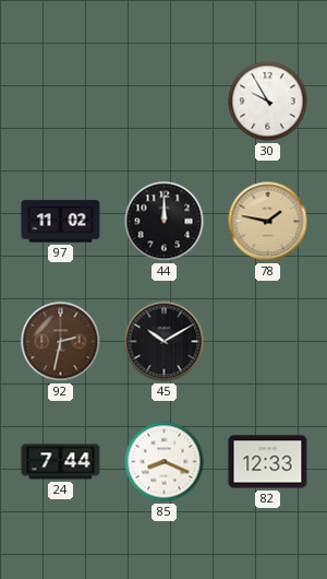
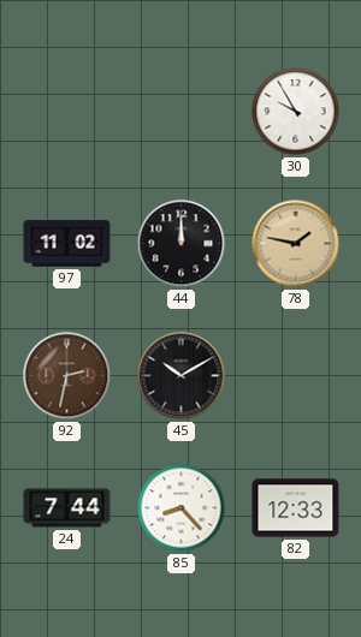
85: 8:19 -> 8:23
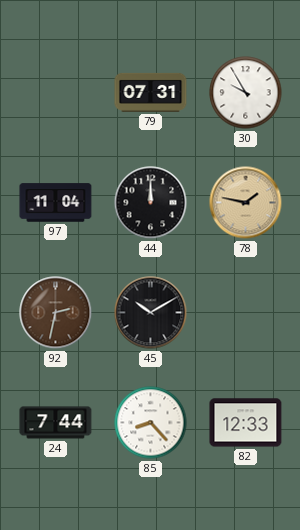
79: none -> 07:31
97: 11:02 -> 11:04
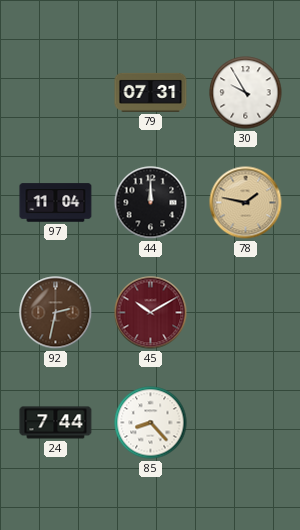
45 dial: black -> burgundy
82: 12:33 -> none
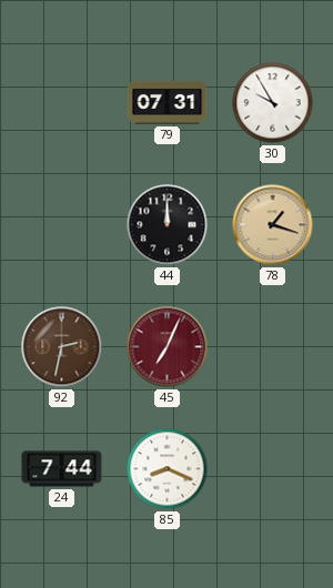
97: 11:04 -> none
78: 1:47 -> 1:18
45: 10:10 -> 7:04
85: 8:23 -> 8:19
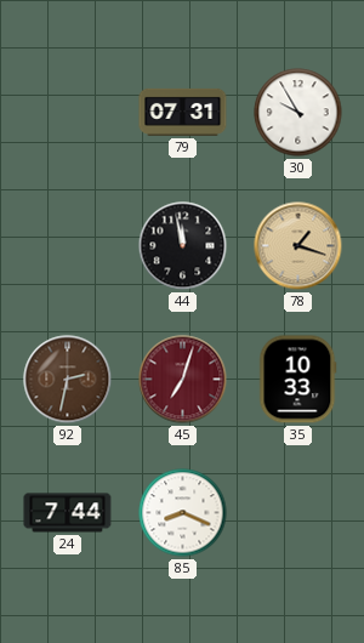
44: 12:00 -> 11:58
45: 7:04 -> 7:03
35: none -> 10:33
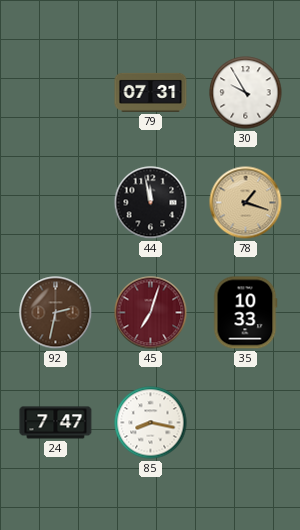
24: 7:44 -> 7:47
85: 8:19 -> 8:17
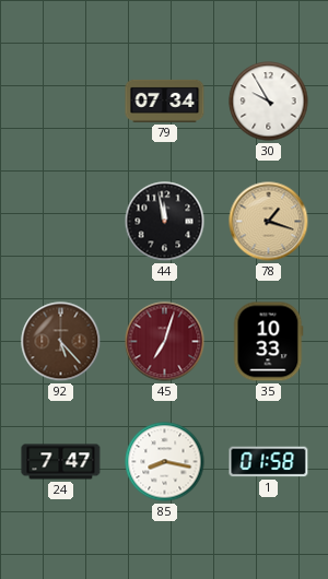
79: 07:31 -> 07:34
92: 2:32 -> 5:23
1: none -> 01:58
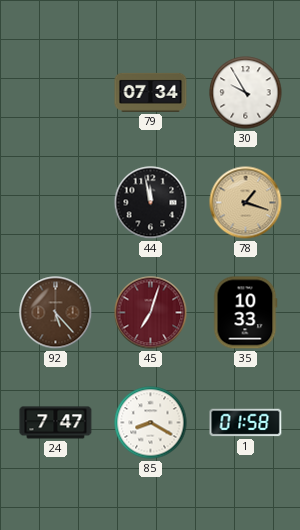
85: 8:17 -> 8:20
